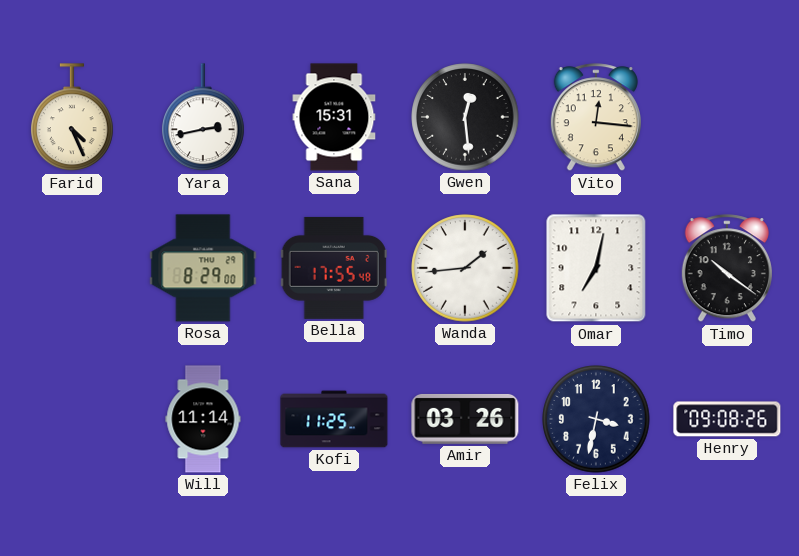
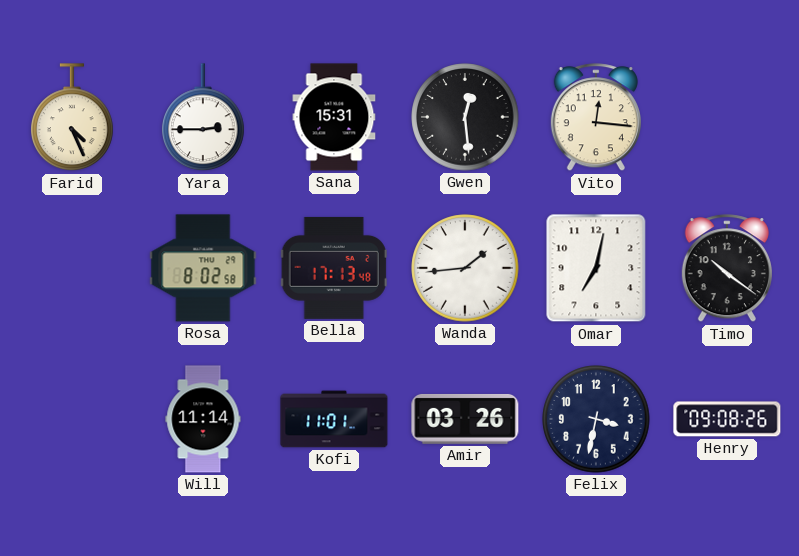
Yara: 2:43 -> 2:45
Rosa: 8:29 -> 8:02
Bella: 17:55 -> 17:13
Kofi: 11:25 -> 11:01
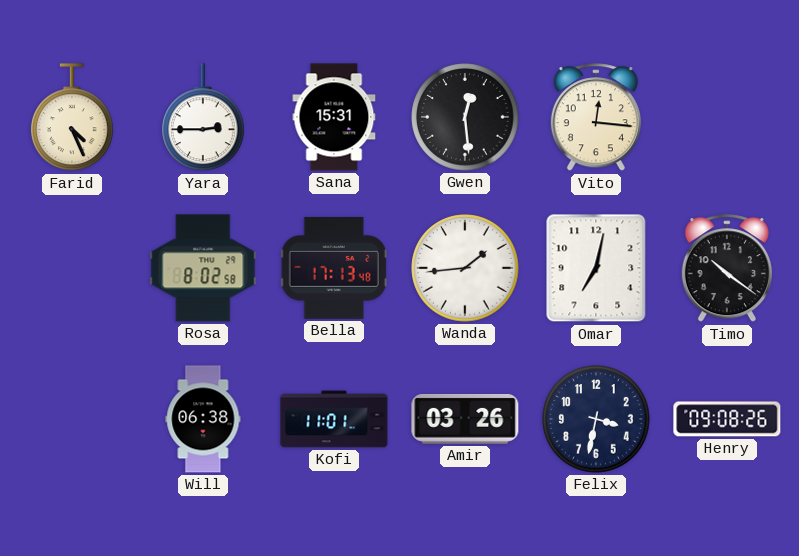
Will: 11:14 -> 06:38
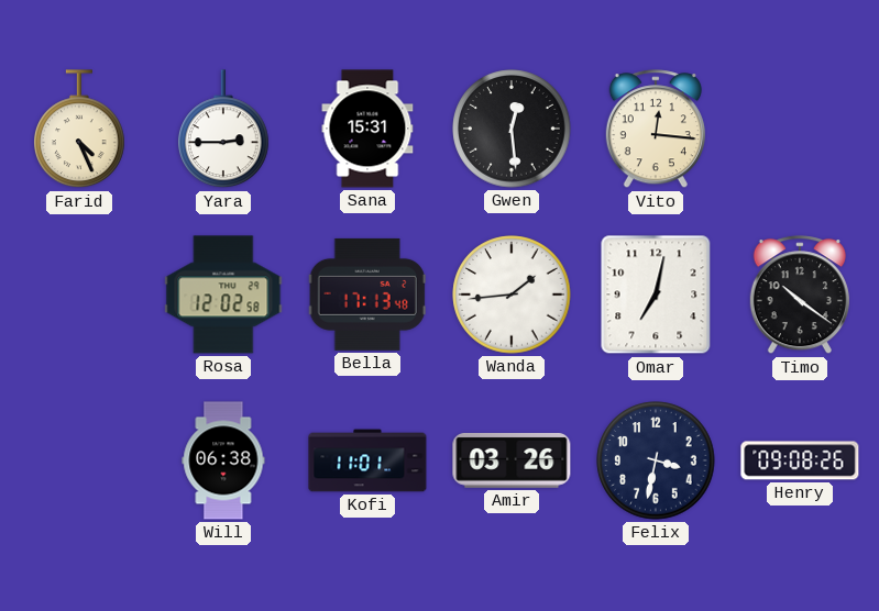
Rosa: 8:02 -> 12:02
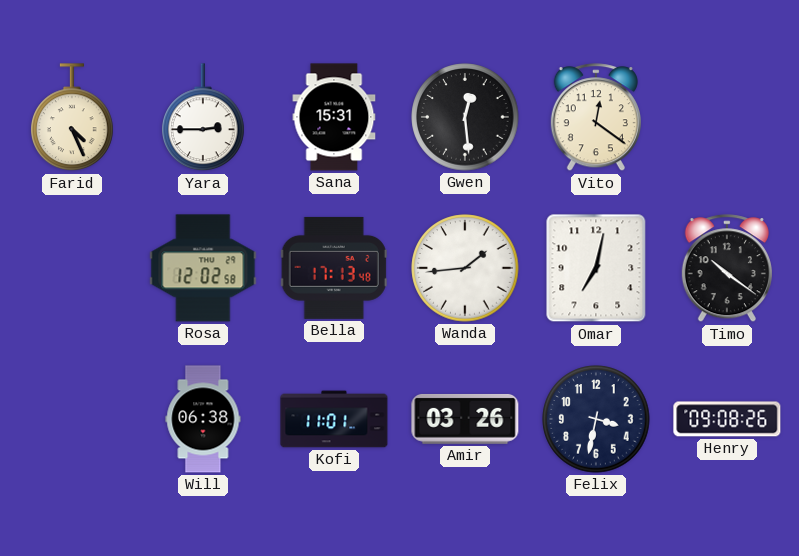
Vito: 12:16 -> 12:21
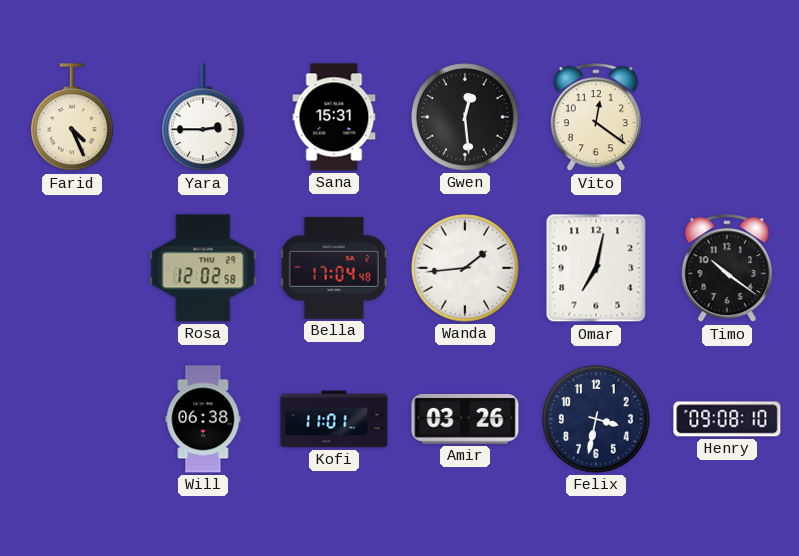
Bella: 17:13 -> 17:04
Henry: 09:08:26 -> 09:08:10
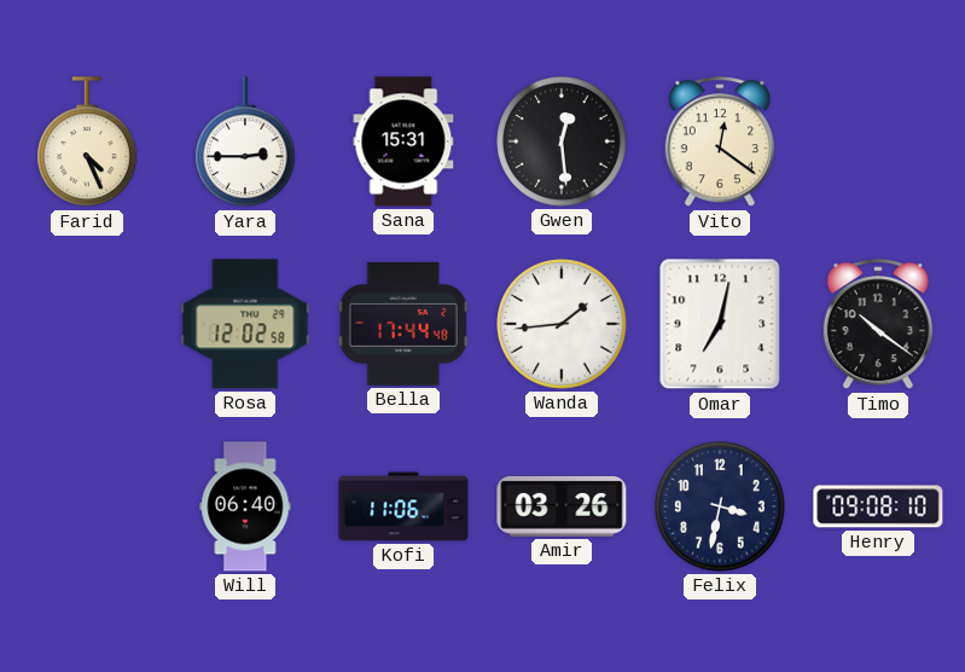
Bella: 17:04 -> 17:44
Will: 06:38 -> 06:40
Kofi: 11:01 -> 11:06
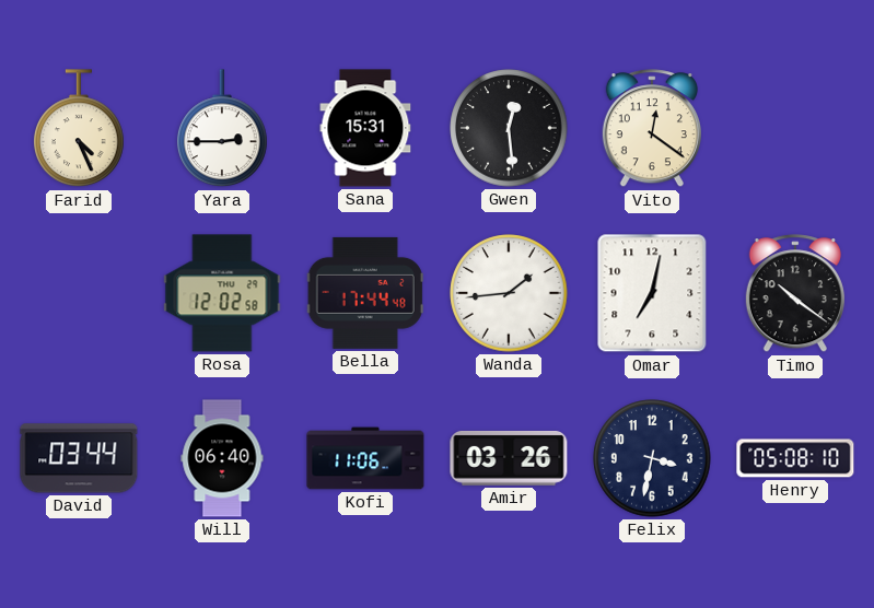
David: none -> 03:44
Henry: 09:08 -> 05:08
